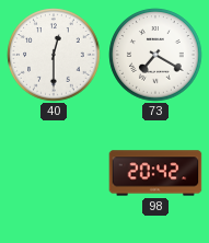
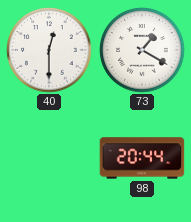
73: 7:20 -> 1:20
98: 20:42 -> 20:44
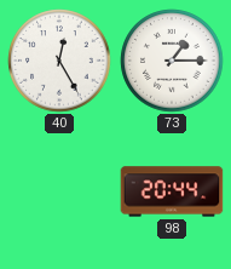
40: 12:30 -> 12:25
73: 1:20 -> 1:15
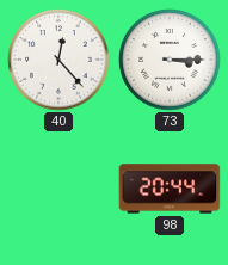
40: 12:25 -> 12:23
73: 1:15 -> 3:15
